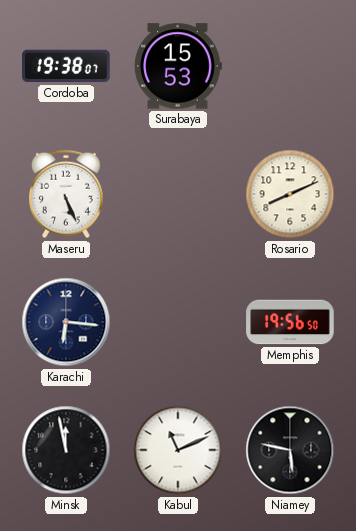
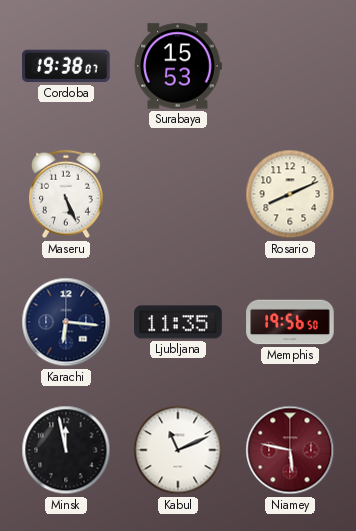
Ljubljana: none -> 11:35
Niamey dial: black -> burgundy
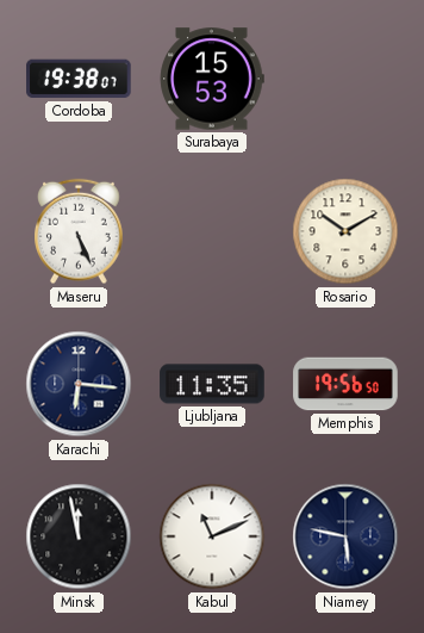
Rosario: 8:11 -> 10:10
Niamey dial: burgundy -> navy
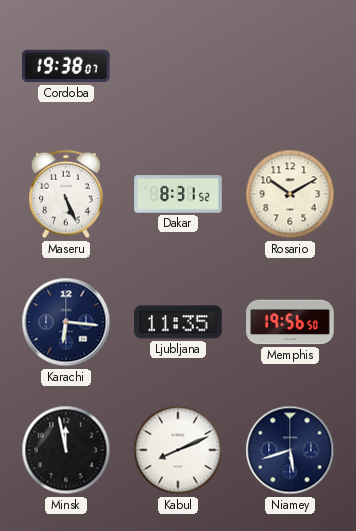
Surabaya: 15:53 -> none
Dakar: none -> 8:31
Kabul: 11:11 -> 8:11
Niamey: 5:47 -> 5:42
